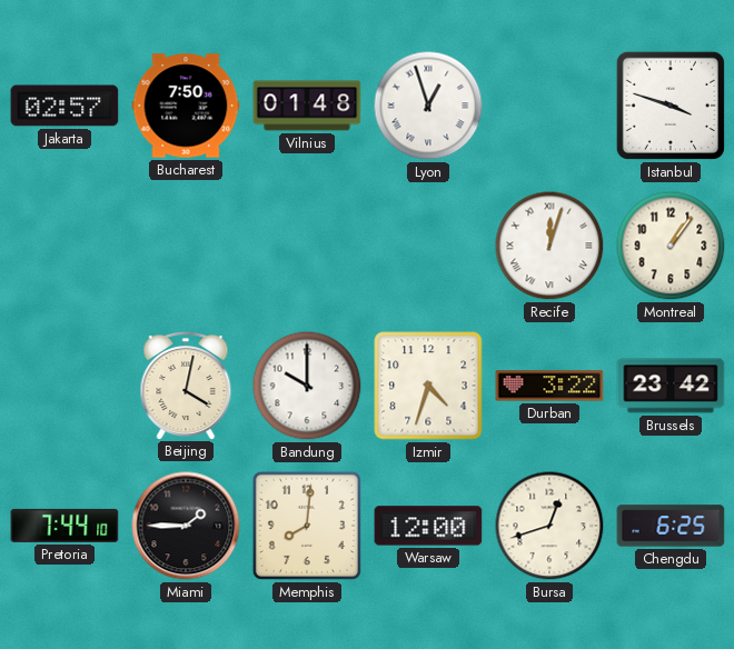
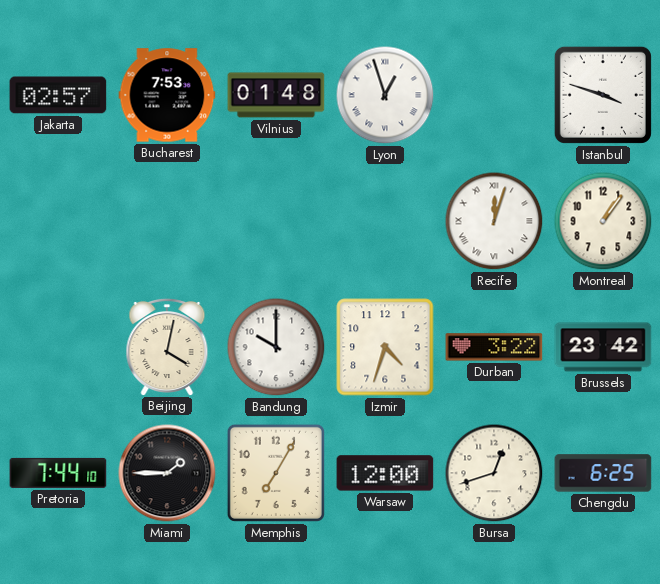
Bucharest: 7:50 -> 7:53
Memphis: 8:01 -> 7:05
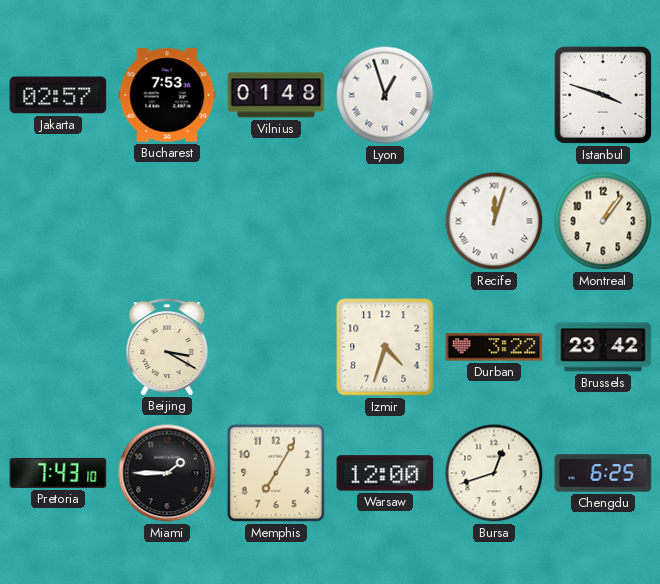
Beijing: 4:02 -> 3:20
Bandung: 10:00 -> none
Pretoria: 7:44 -> 7:43
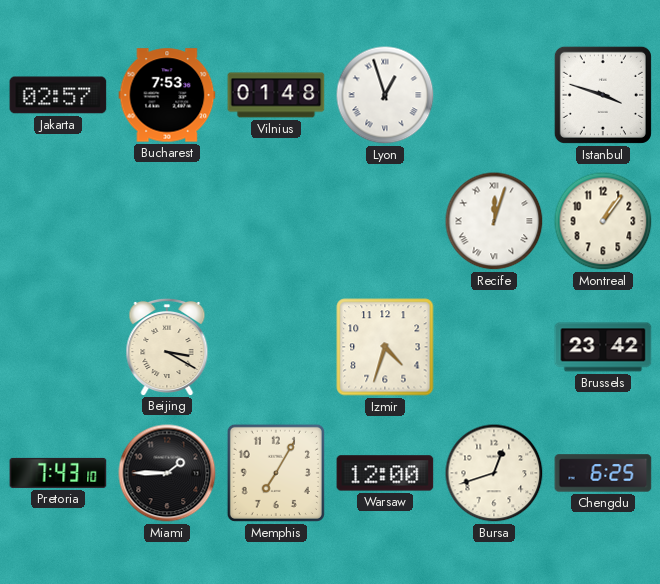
Durban: 3:22 -> none
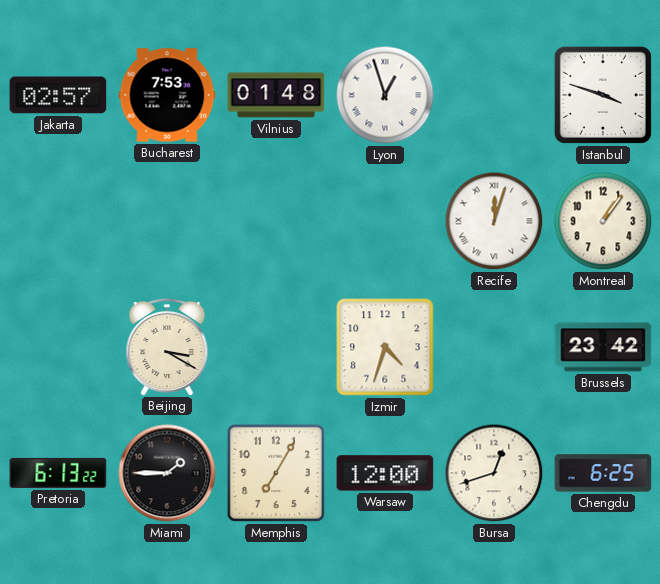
Pretoria: 7:43 -> 6:13
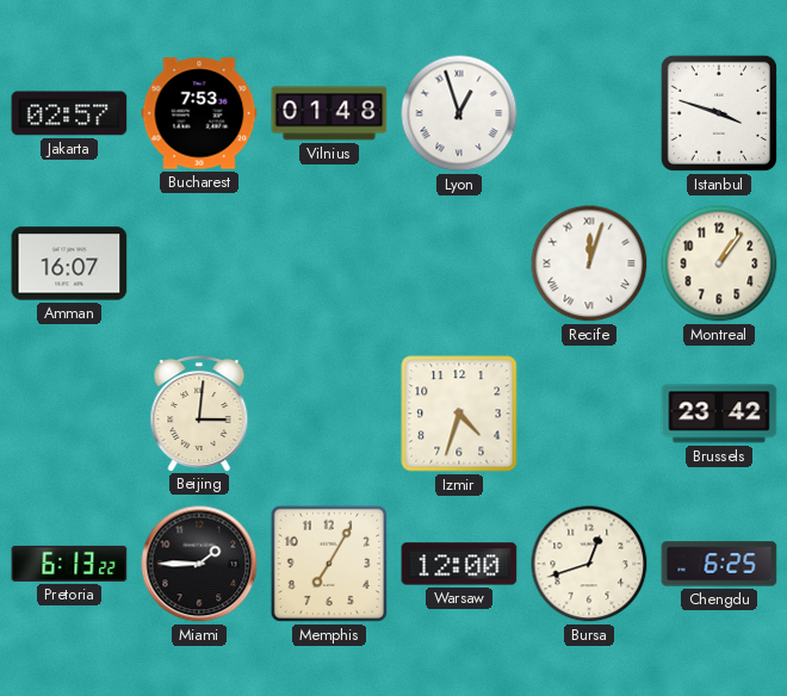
Amman: none -> 16:07
Beijing: 3:20 -> 3:01
